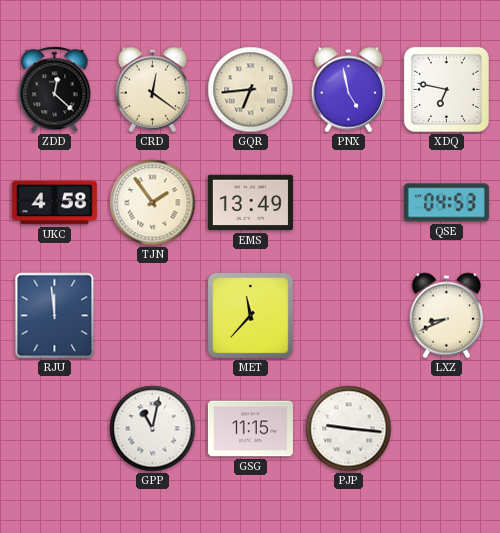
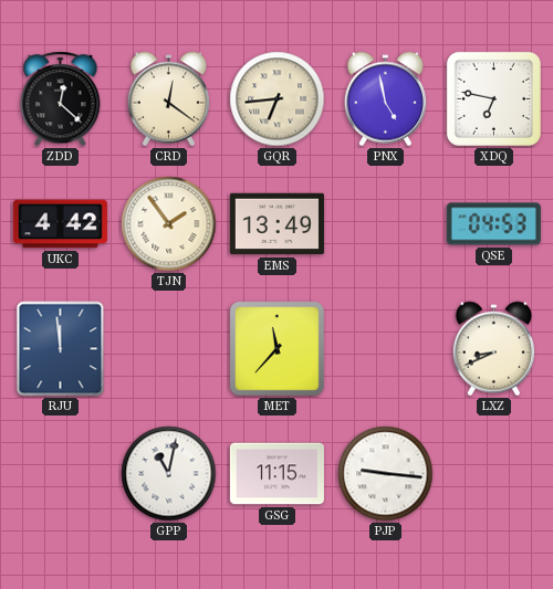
UKC: 4:58 -> 4:42
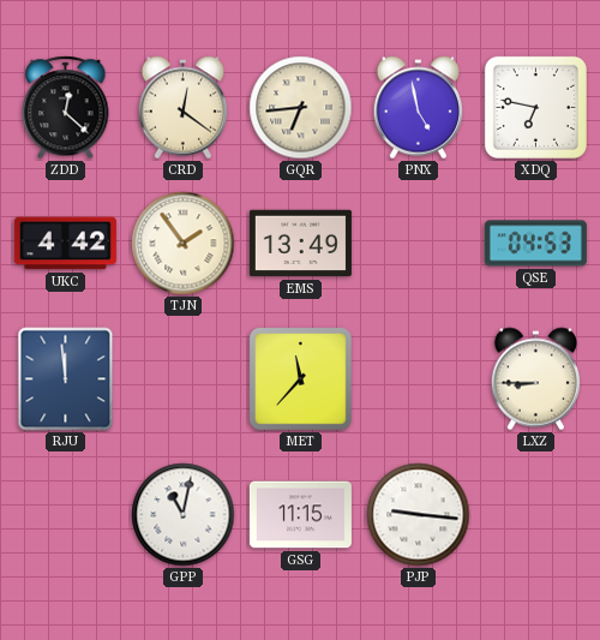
LXZ: 8:41 -> 8:45
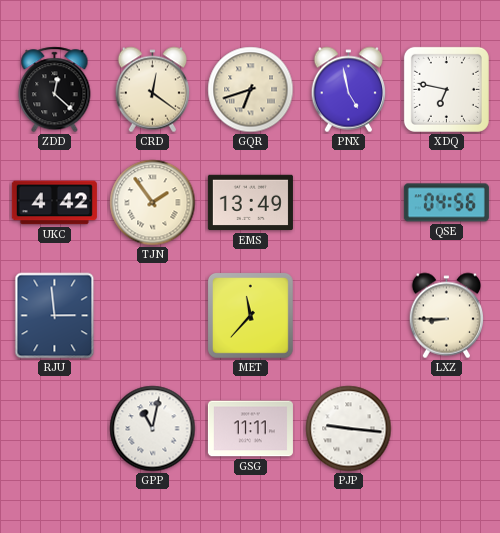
GQR: 6:44 -> 6:42
QSE: 04:53 -> 04:56
RJU: 11:59 -> 2:59
GSG: 11:15 -> 11:11
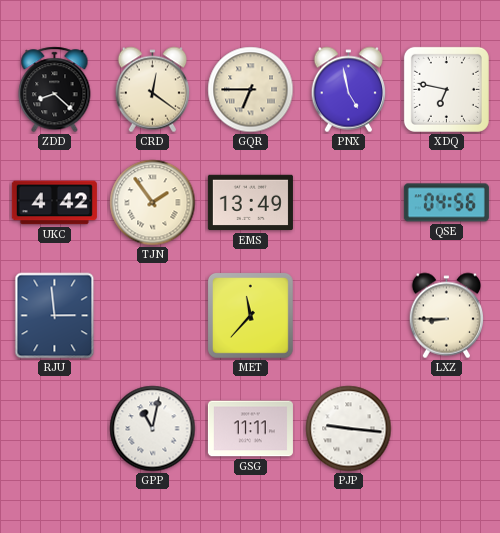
ZDD: 12:22 -> 8:22
GQR: 6:42 -> 6:45
